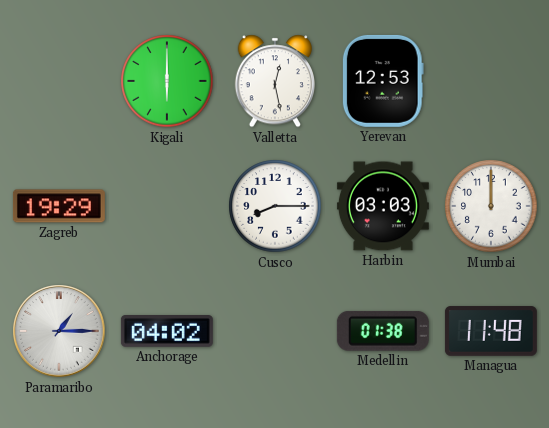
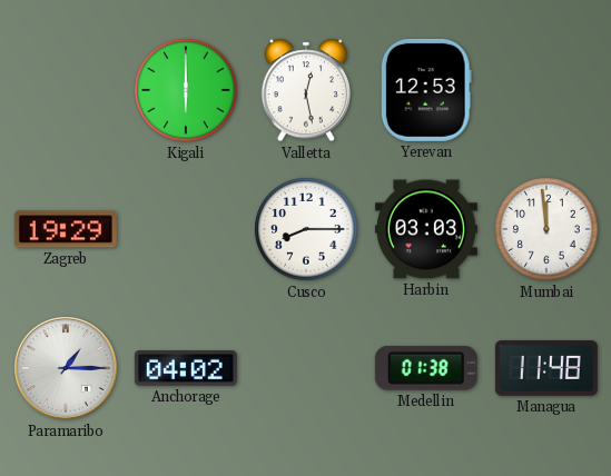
Mumbai: 12:00 -> 11:59
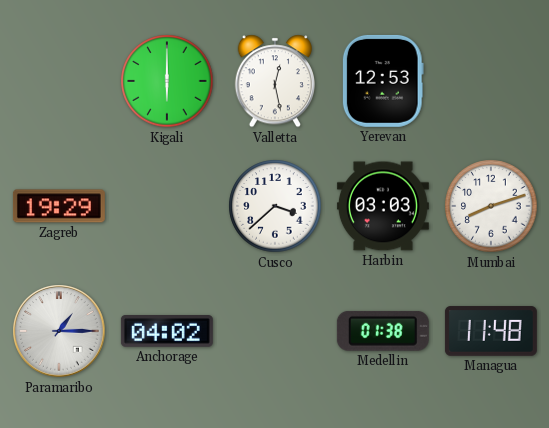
Cusco: 8:15 -> 3:38
Mumbai: 11:59 -> 8:12
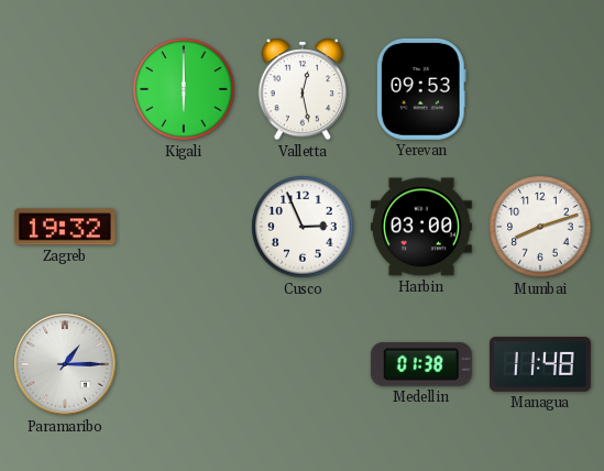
Yerevan: 12:53 -> 09:53
Zagreb: 19:29 -> 19:32
Cusco: 3:38 -> 2:56
Harbin: 03:03 -> 03:00
Anchorage: 04:02 -> none
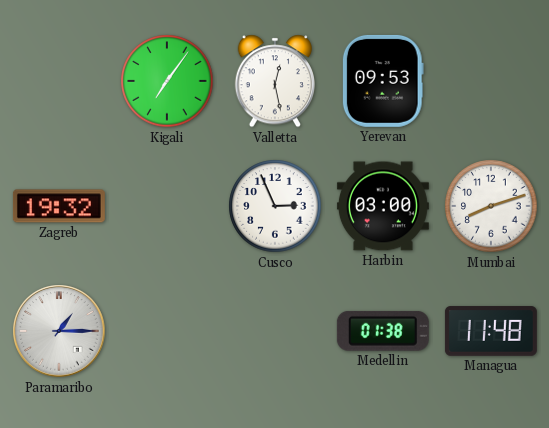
Kigali: 6:00 -> 7:06
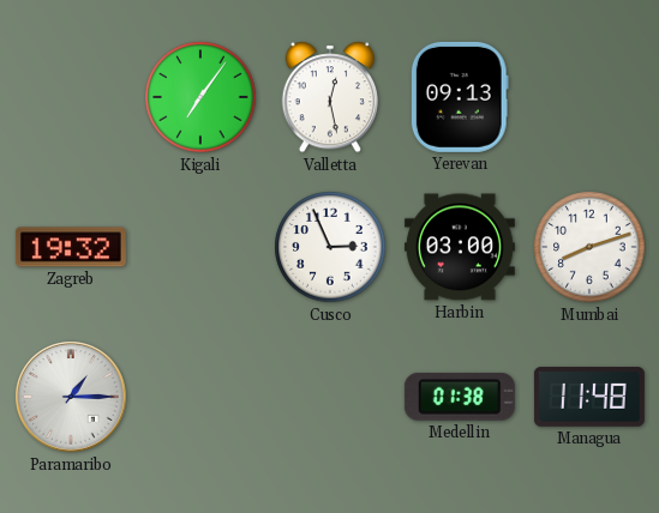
Yerevan: 09:53 -> 09:13
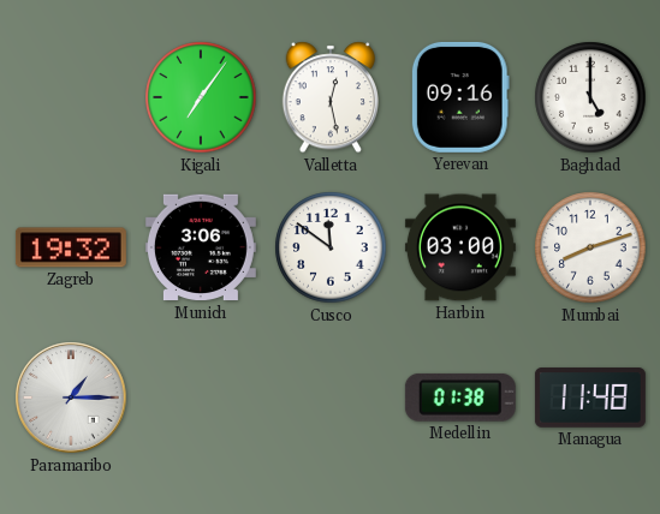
Yerevan: 09:13 -> 09:16
Baghdad: none -> 5:00
Munich: none -> 3:06
Cusco: 2:56 -> 11:51
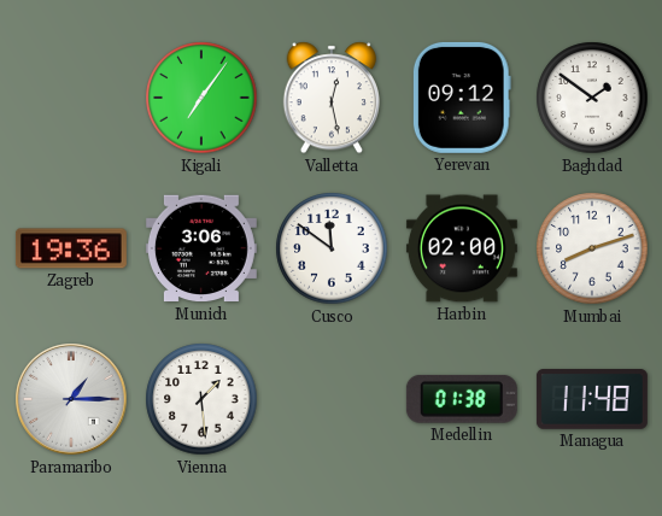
Yerevan: 09:16 -> 09:12
Baghdad: 5:00 -> 1:51
Zagreb: 19:32 -> 19:36
Harbin: 03:00 -> 02:00
Vienna: none -> 1:29
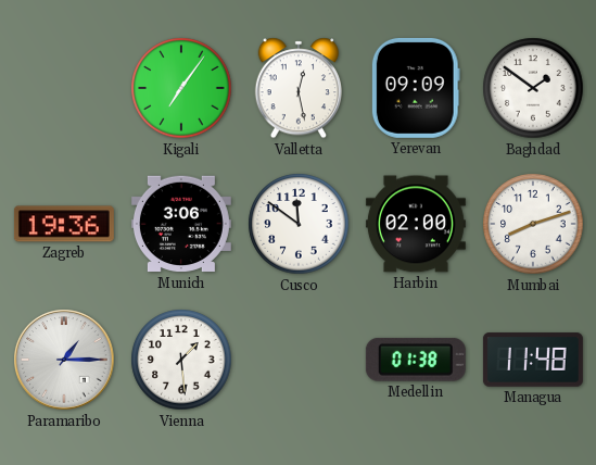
Yerevan: 09:12 -> 09:09
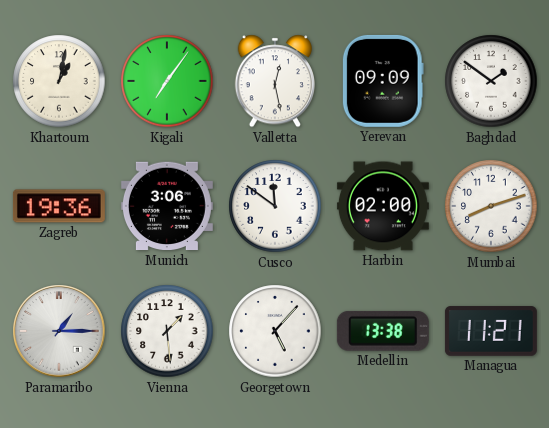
Khartoum: none -> 1:02
Georgetown: none -> 5:07
Medellin: 01:38 -> 13:38
Managua: 11:48 -> 11:21
